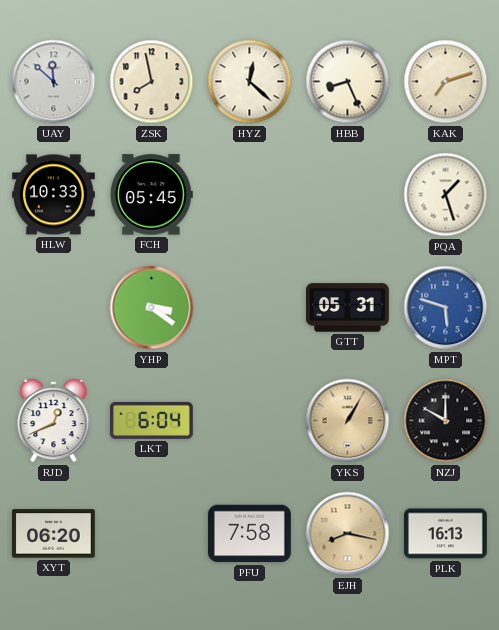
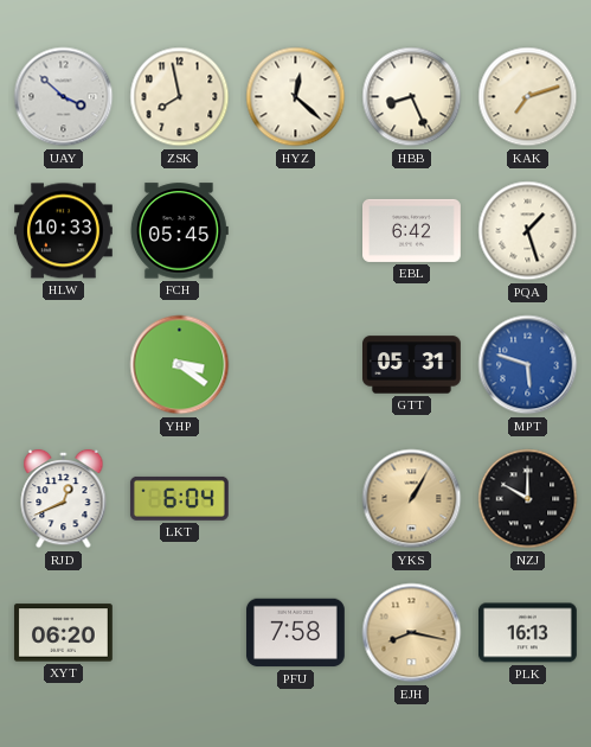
UAY: 11:52 -> 3:52
EBL: none -> 6:42
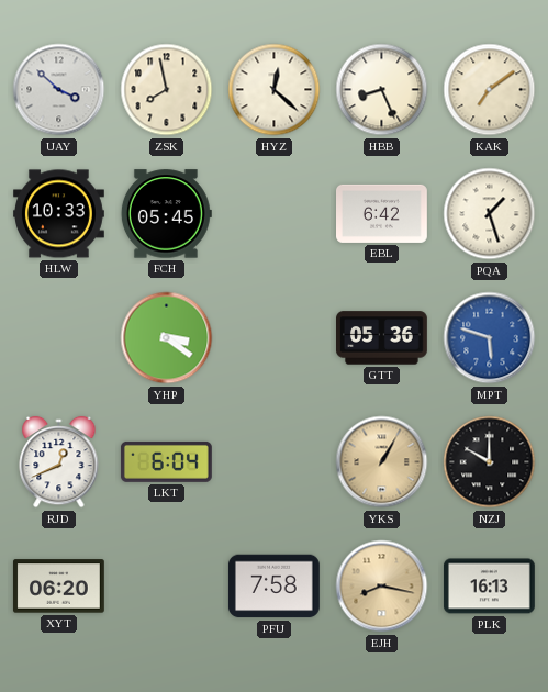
KAK: 7:12 -> 7:09
GTT: 05:31 -> 05:36
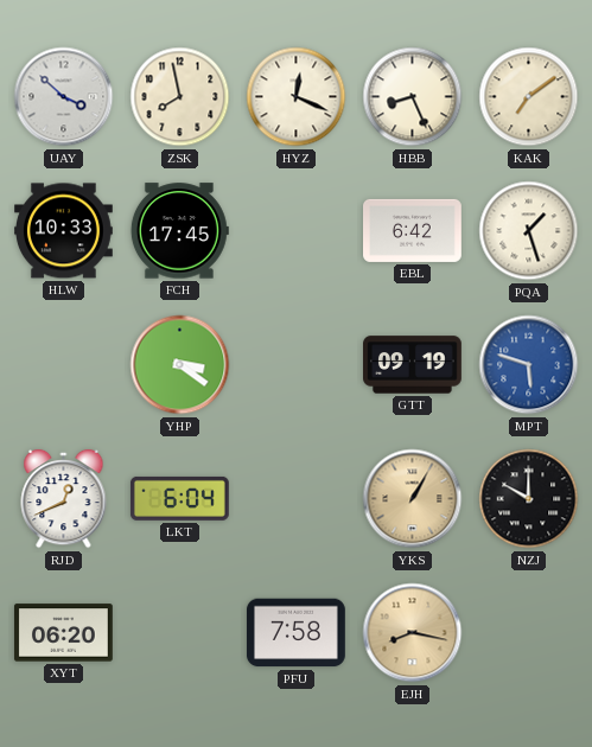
HYZ: 12:22 -> 12:19
FCH: 05:45 -> 17:45
GTT: 05:36 -> 09:19
PLK: 16:13 -> none
